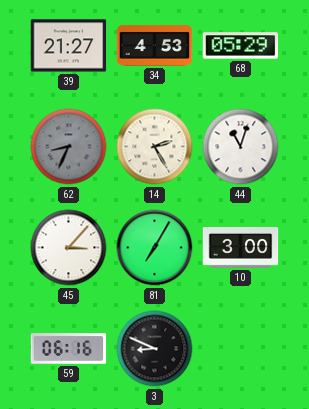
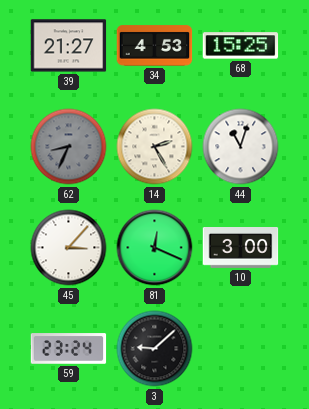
68: 05:29 -> 15:25
81: 7:05 -> 12:19
59: 06:16 -> 23:24
3: 8:49 -> 9:08
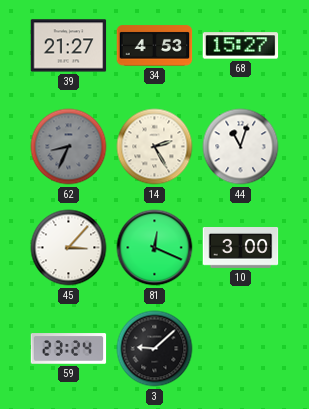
68: 15:25 -> 15:27
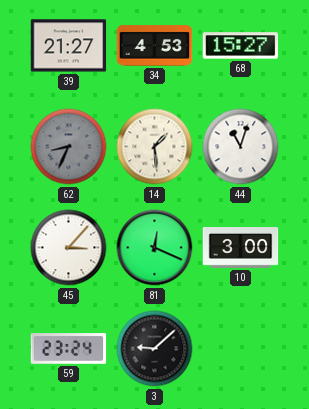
14: 2:25 -> 1:29
